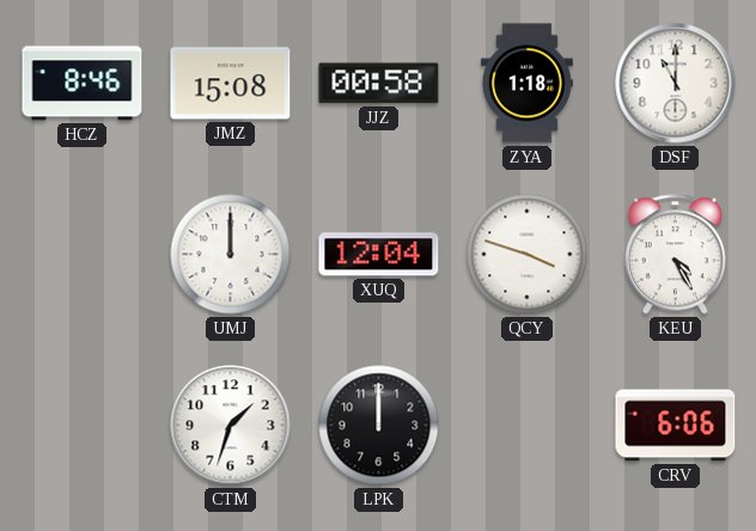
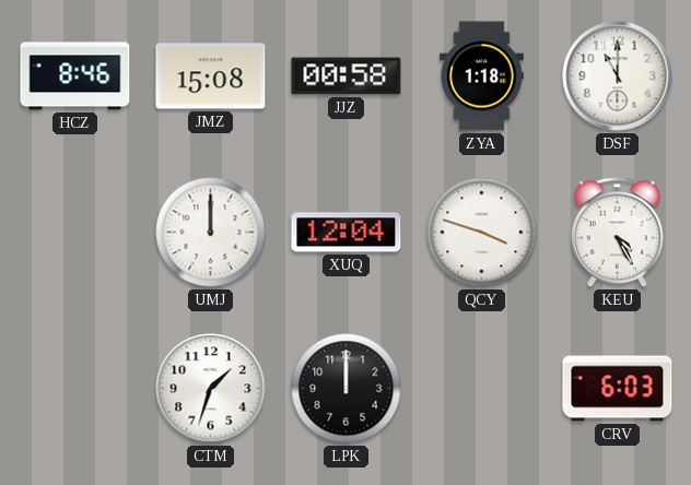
CRV: 6:06 -> 6:03
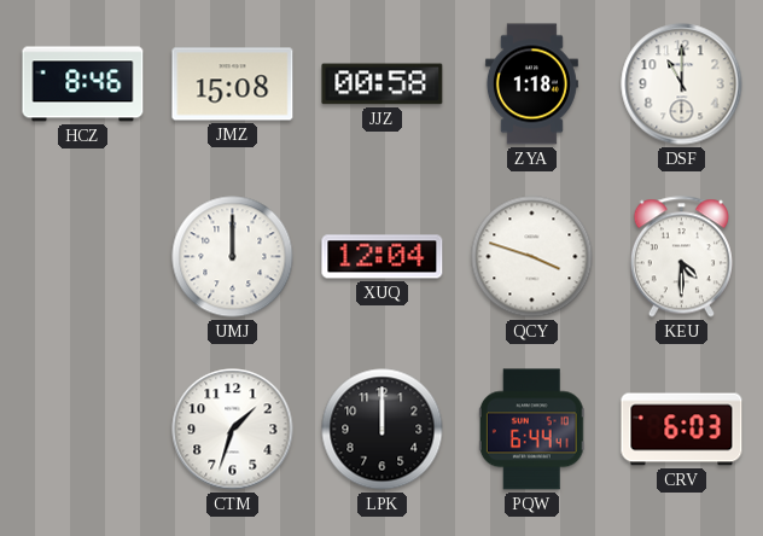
KEU: 4:25 -> 4:30
PQW: none -> 6:44
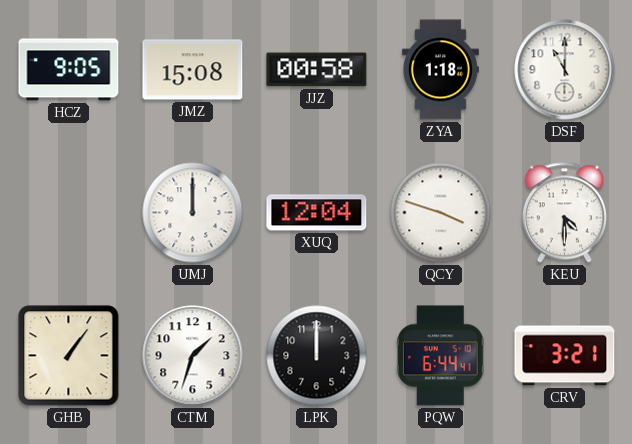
HCZ: 8:46 -> 9:05
GHB: none -> 1:06
CRV: 6:03 -> 3:21
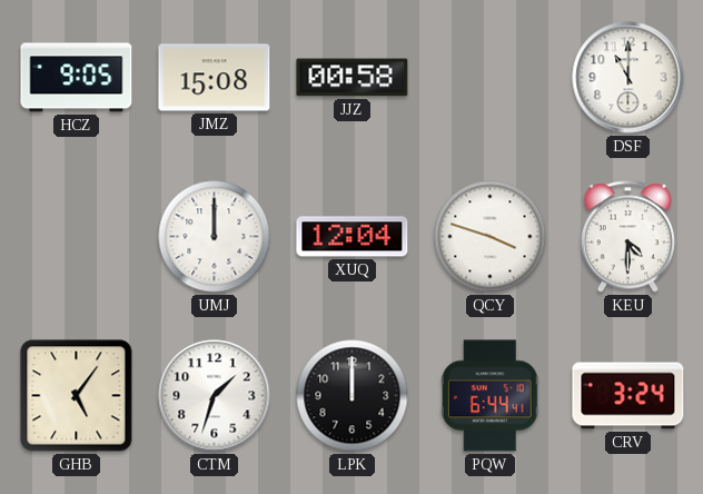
ZYA: 1:18 -> none
GHB: 1:06 -> 5:06
CRV: 3:21 -> 3:24
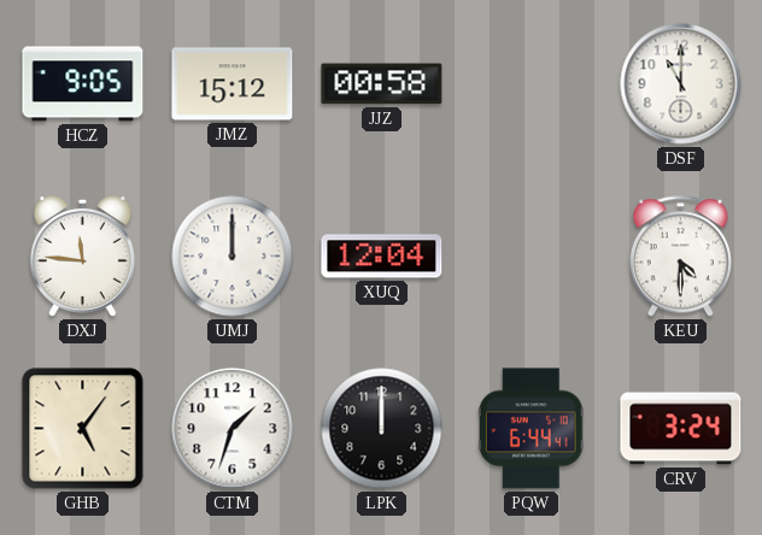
JMZ: 15:08 -> 15:12
DXJ: none -> 11:46
QCY: 3:48 -> none
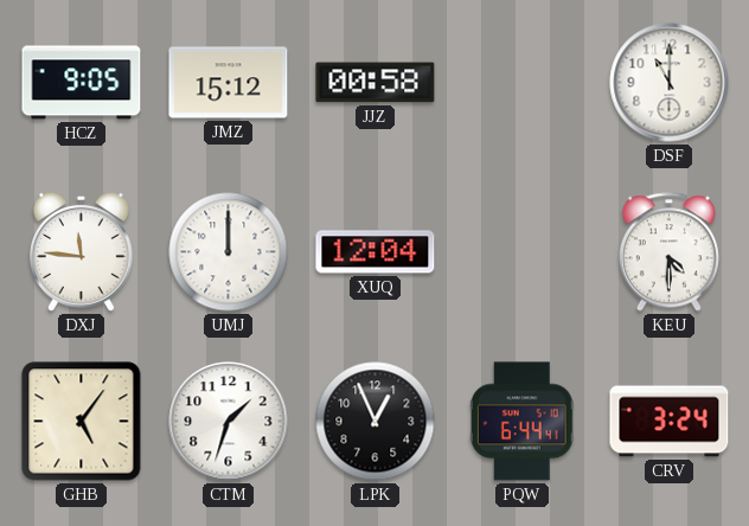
LPK: 12:00 -> 12:56
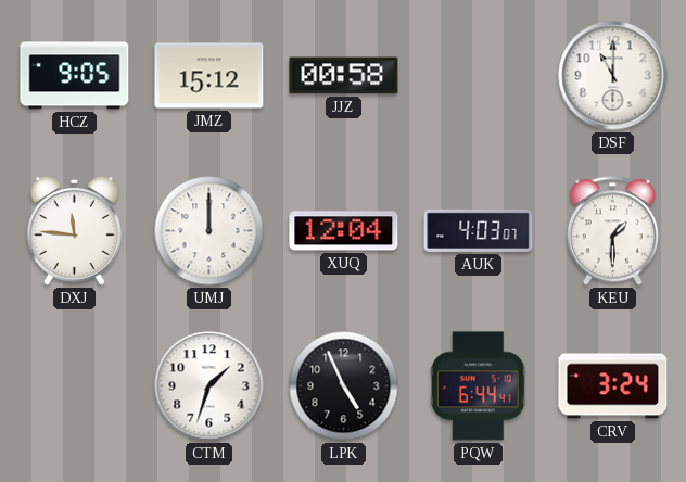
AUK: none -> 4:03
KEU: 4:30 -> 1:30
GHB: 5:06 -> none
LPK: 12:56 -> 4:56
